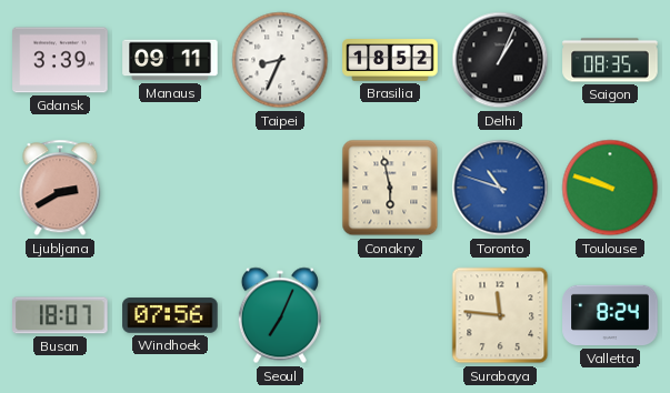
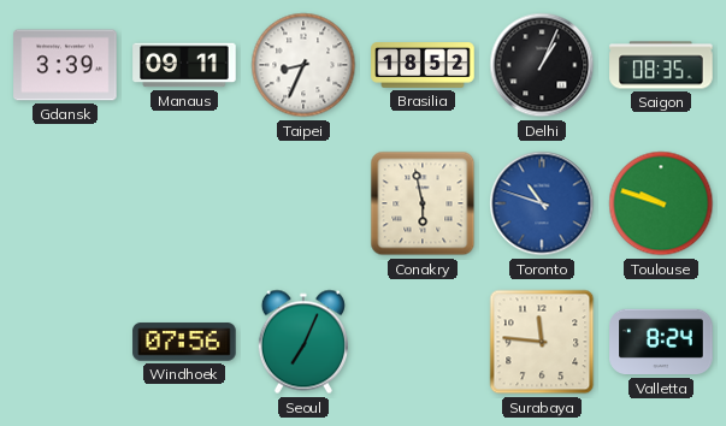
Ljubljana: 2:40 -> none
Busan: 18:07 -> none
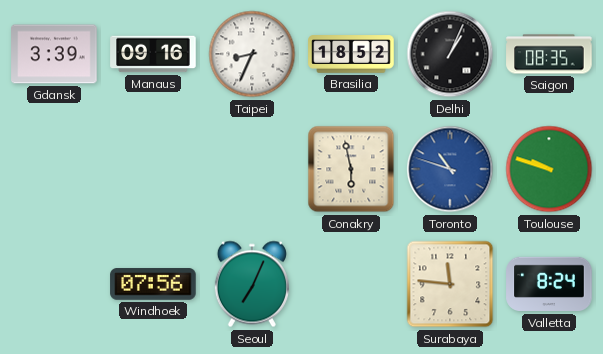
Manaus: 09:11 -> 09:16
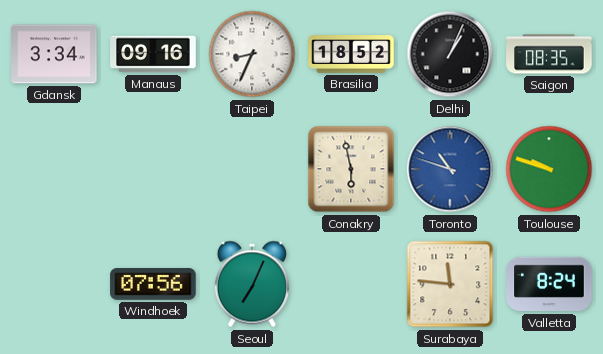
Gdansk: 3:39 -> 3:34
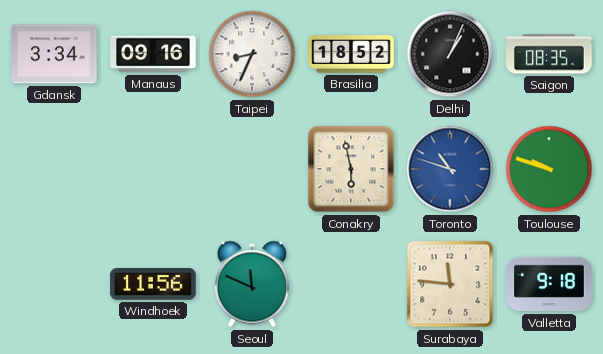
Windhoek: 07:56 -> 11:56
Seoul: 7:04 -> 11:49
Valletta: 8:24 -> 9:18
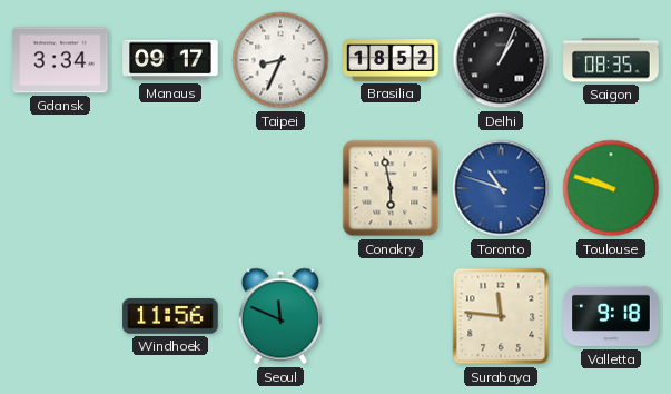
Manaus: 09:16 -> 09:17
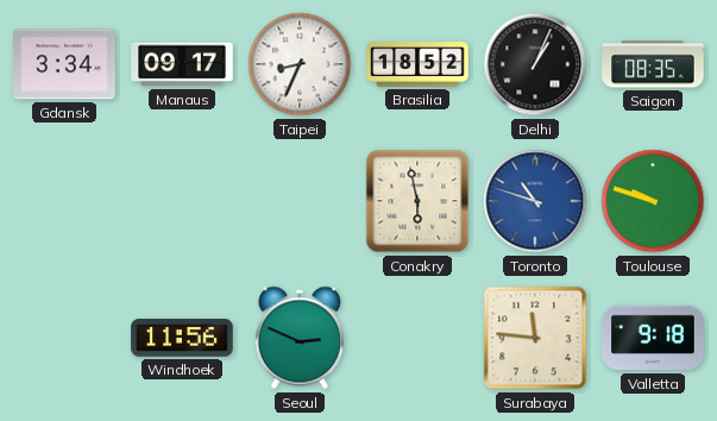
Seoul: 11:49 -> 2:49
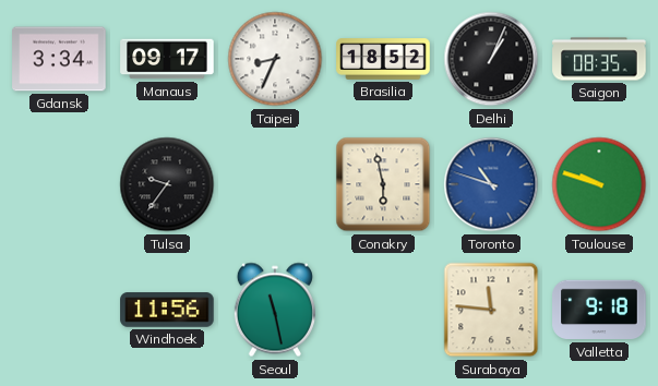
Tulsa: none -> 9:36
Seoul: 2:49 -> 11:28
